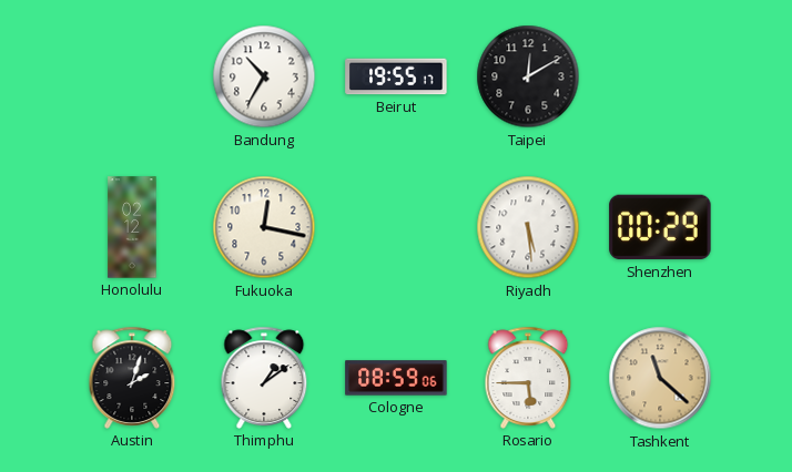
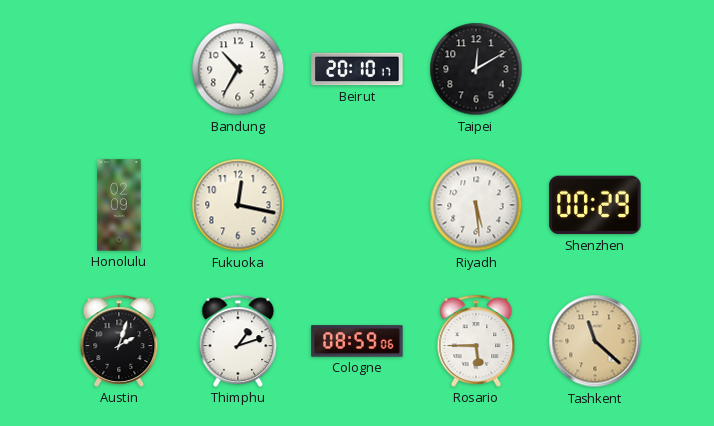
Beirut: 19:55 -> 20:10
Honolulu: 02:12 -> 02:09
Thimphu: 1:09 -> 1:12
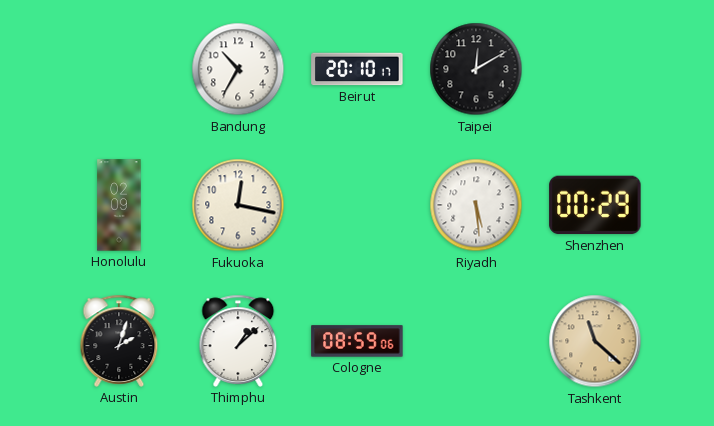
Thimphu: 1:12 -> 1:08
Rosario: 5:45 -> none
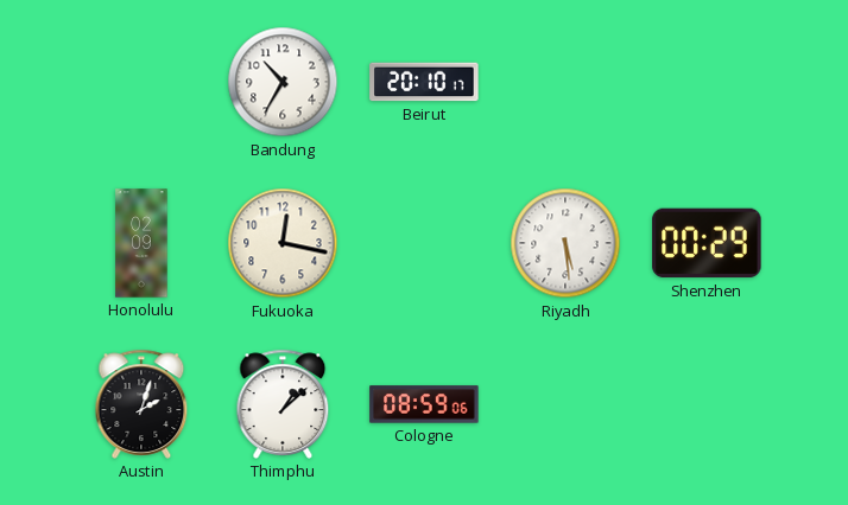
Taipei: 12:10 -> none
Tashkent: 11:22 -> none
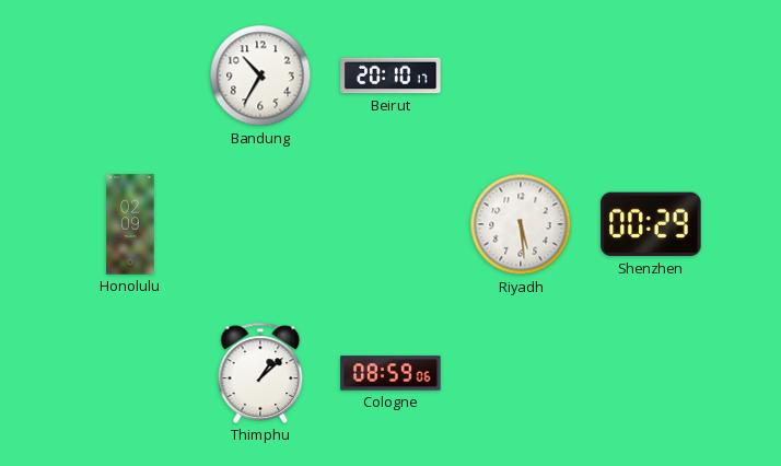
Fukuoka: 12:17 -> none
Austin: 2:03 -> none
